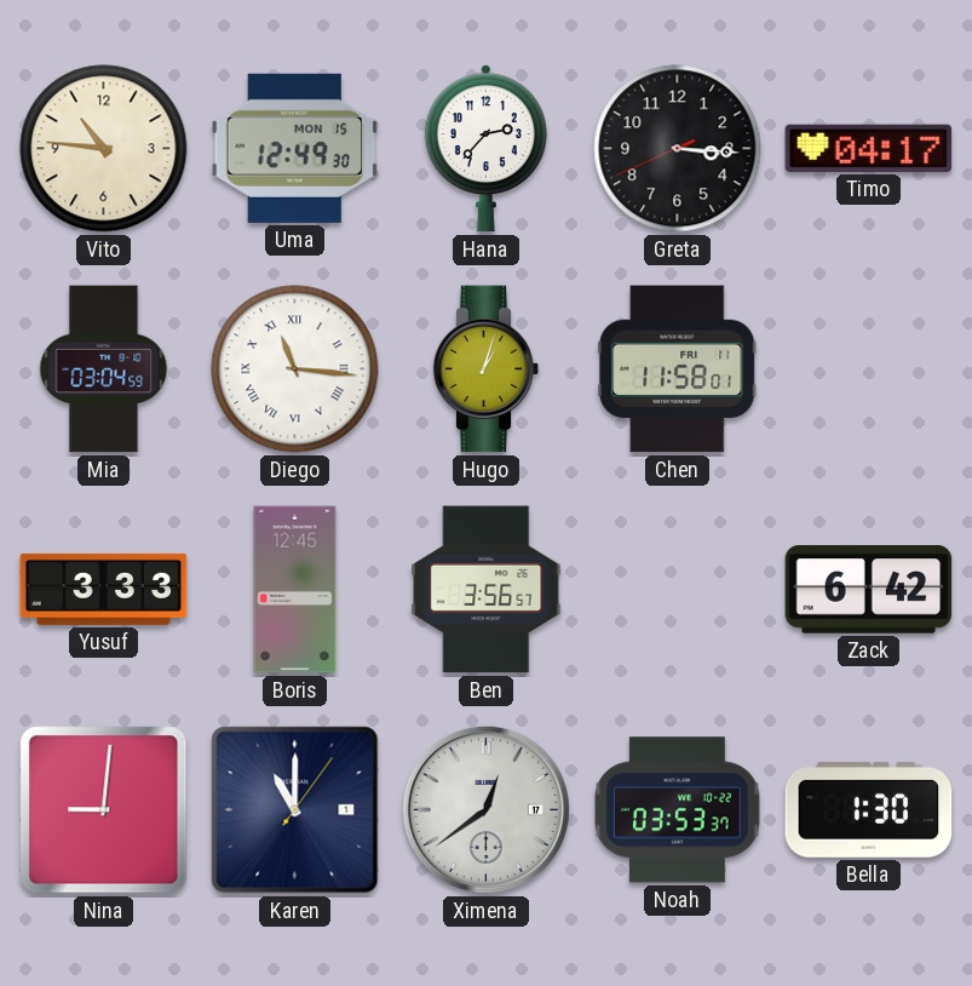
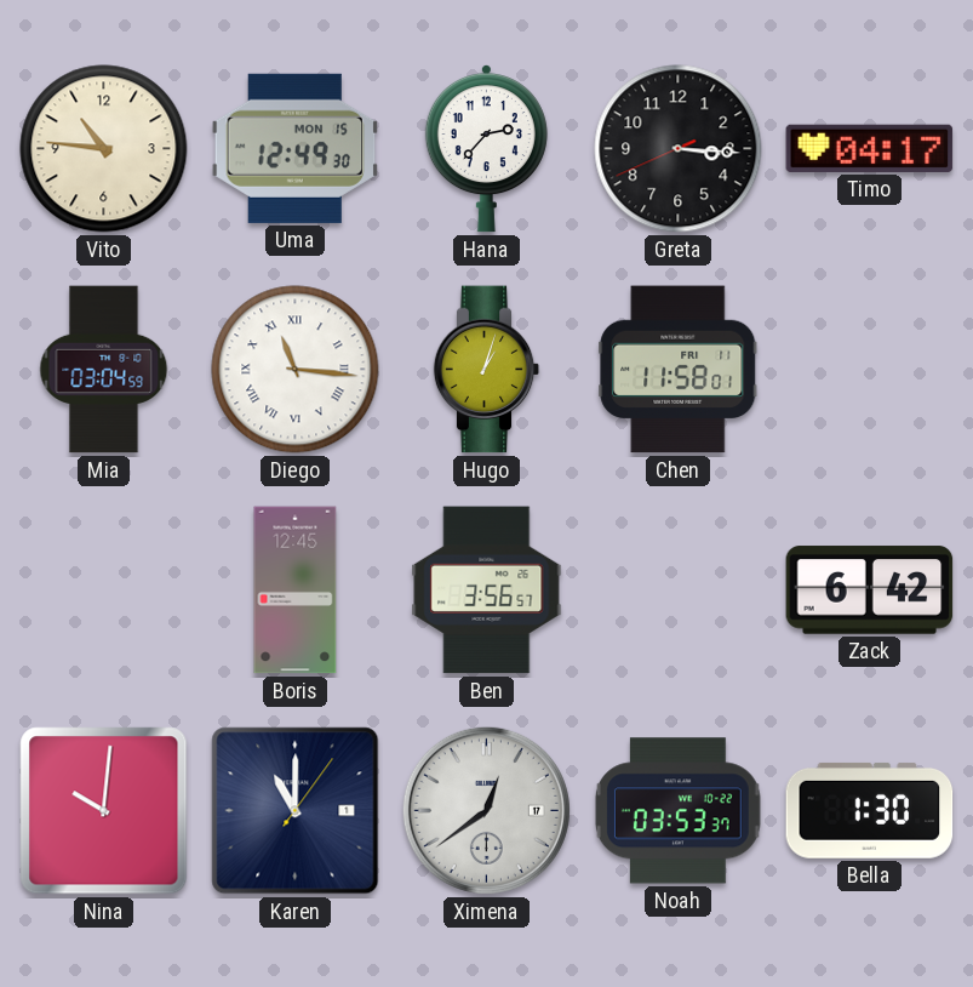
Yusuf: 3:33 -> none
Nina: 9:01 -> 10:01
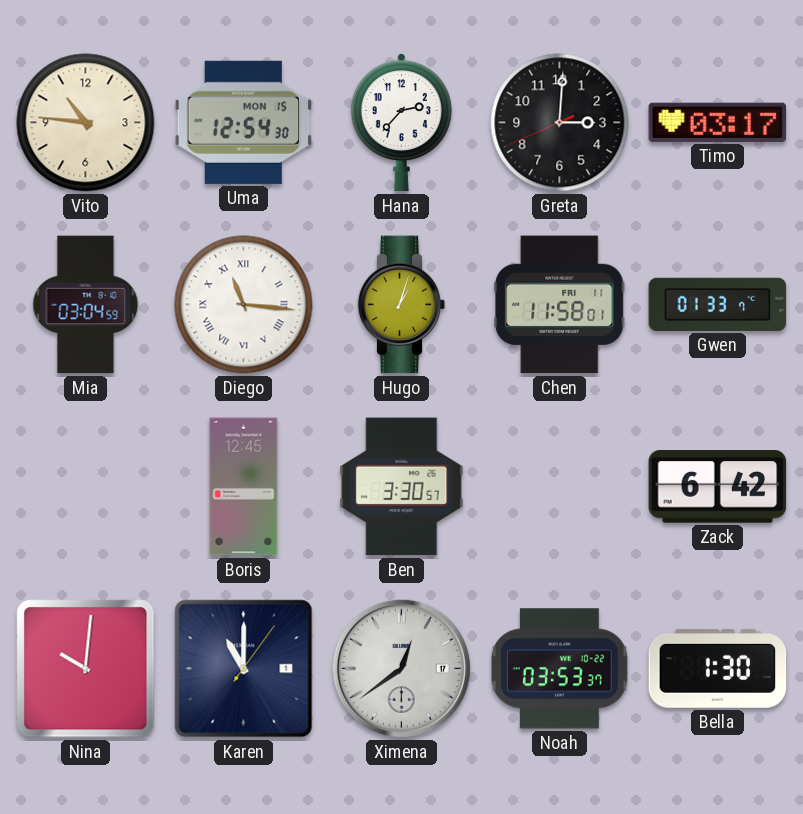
Uma: 12:49 -> 12:54
Greta: 3:15 -> 3:00
Timo: 04:17 -> 03:17
Gwen: none -> 01:33
Ben: 3:56 -> 3:30
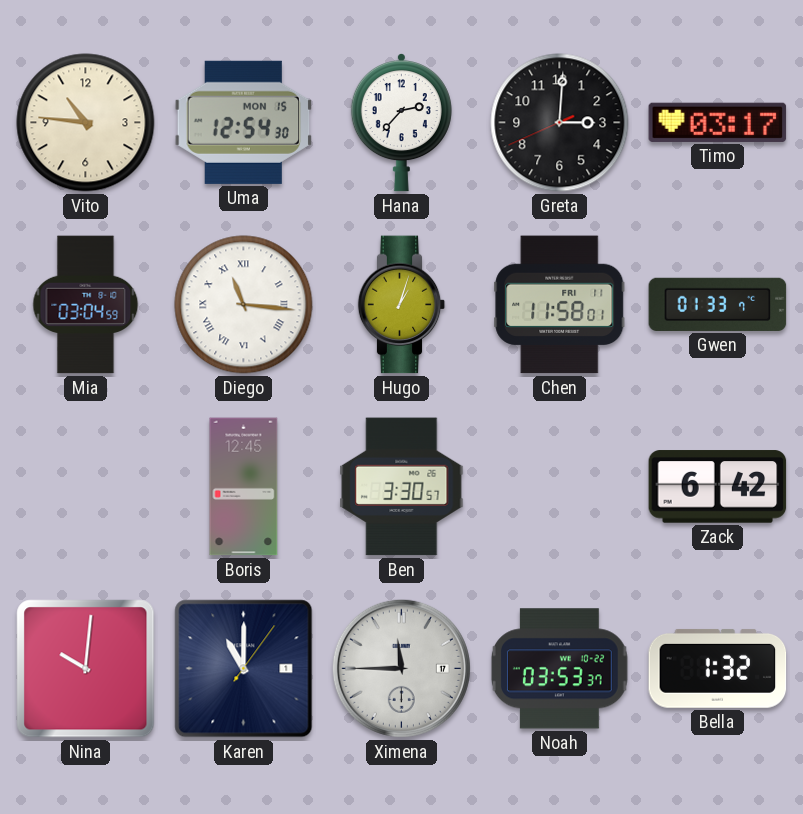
Ximena: 12:39 -> 11:45
Bella: 1:30 -> 1:32
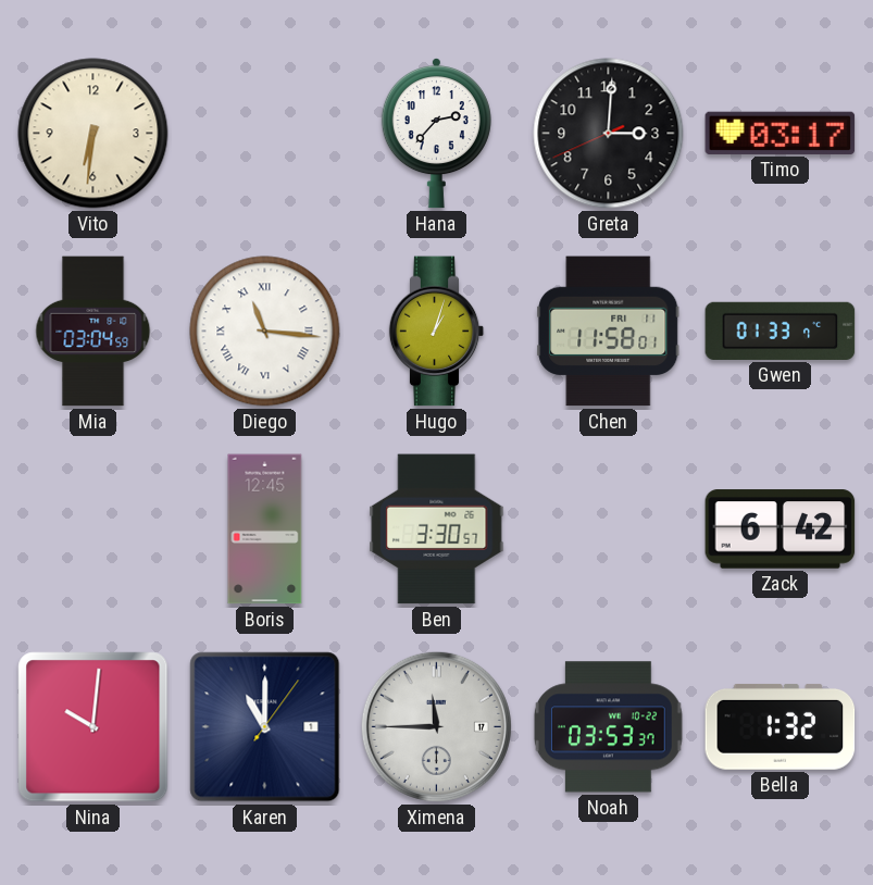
Vito: 10:46 -> 6:31
Uma: 12:54 -> none
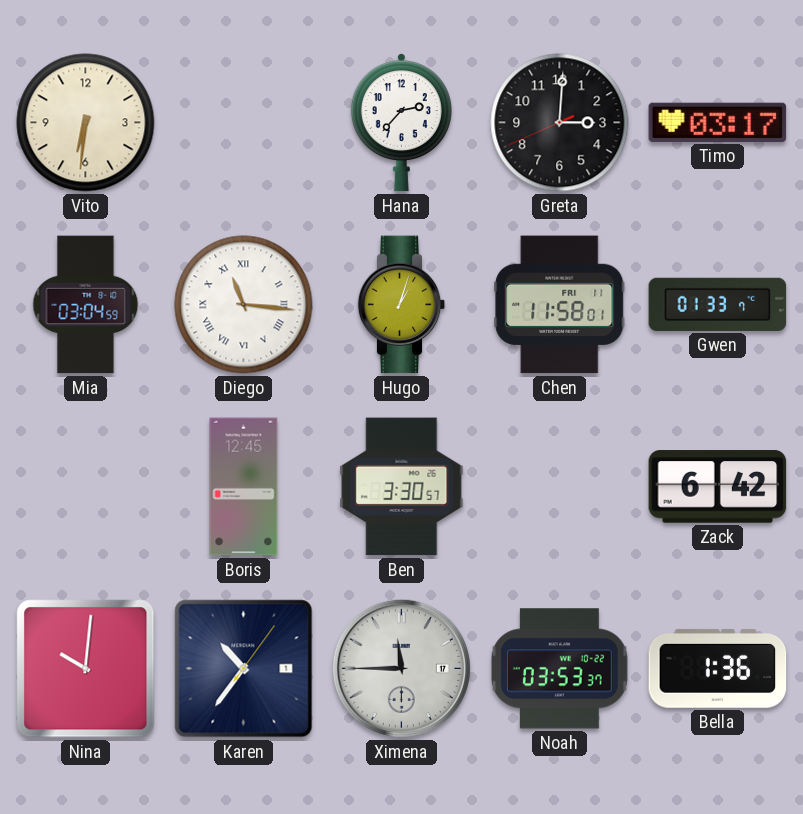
Karen: 11:00 -> 10:36
Bella: 1:32 -> 1:36
